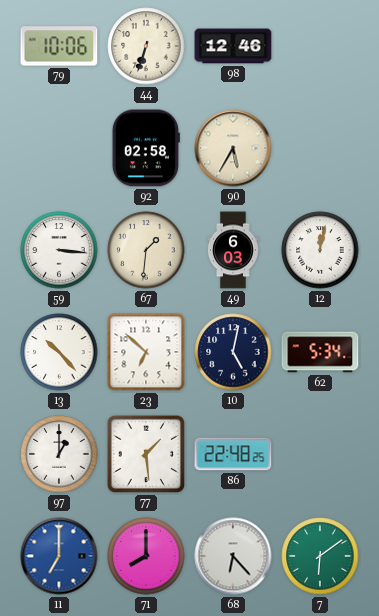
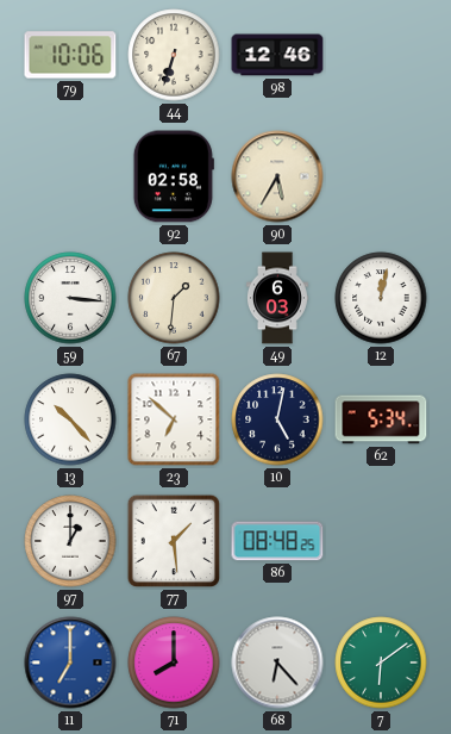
86: 22:48 -> 08:48
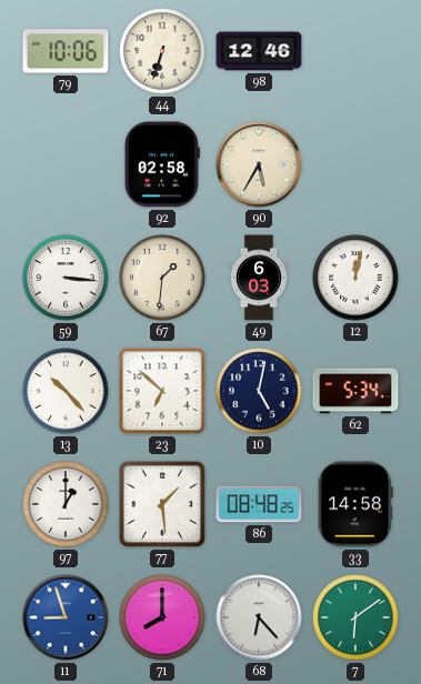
33: none -> 14:58
11: 7:00 -> 8:57
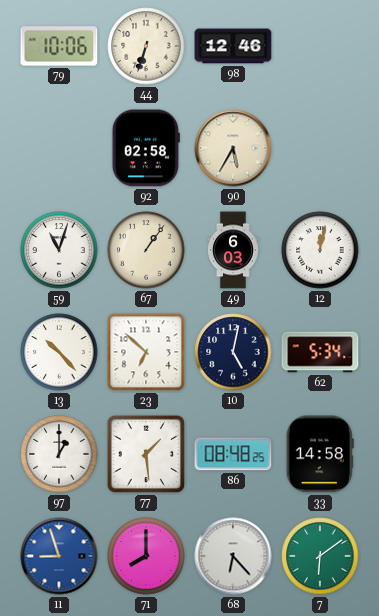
59: 3:16 -> 11:03
67: 1:31 -> 1:06
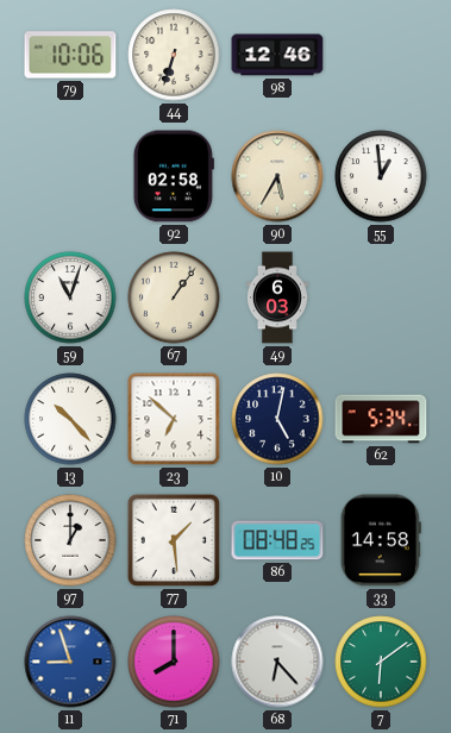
55: none -> 12:59
12: 12:02 -> none
